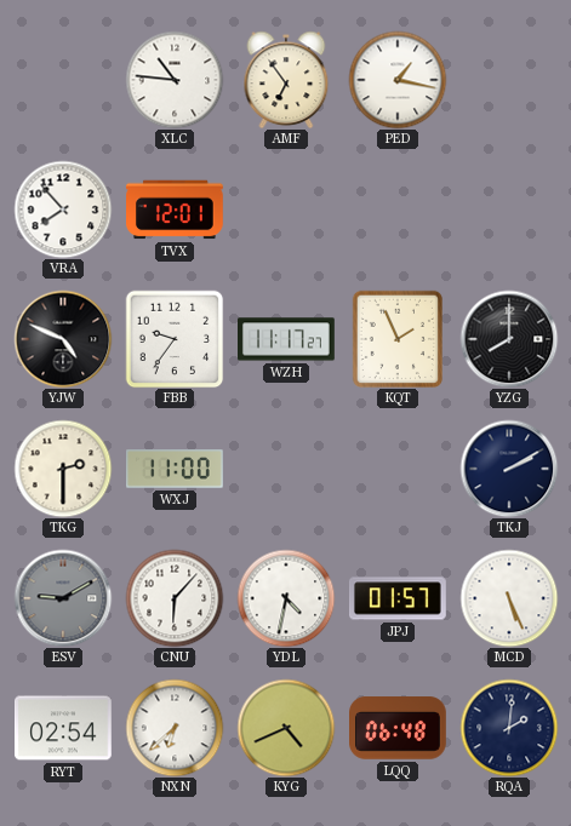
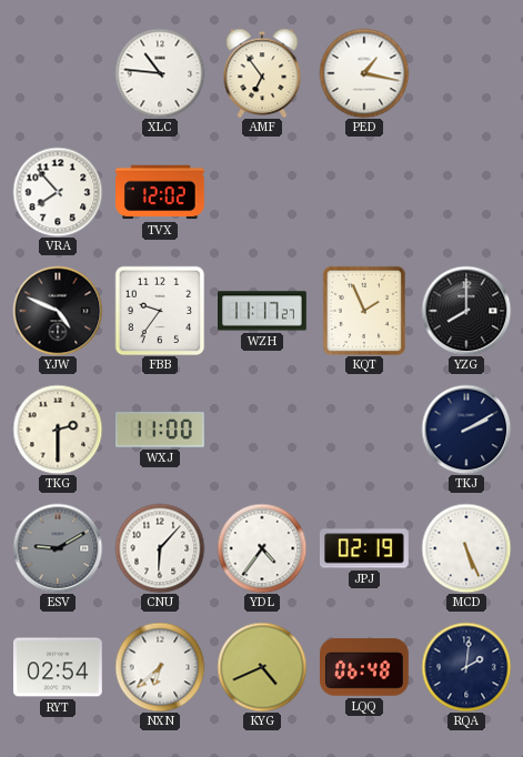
TVX: 12:01 -> 12:02
YDL: 4:32 -> 4:36
JPJ: 01:57 -> 02:19
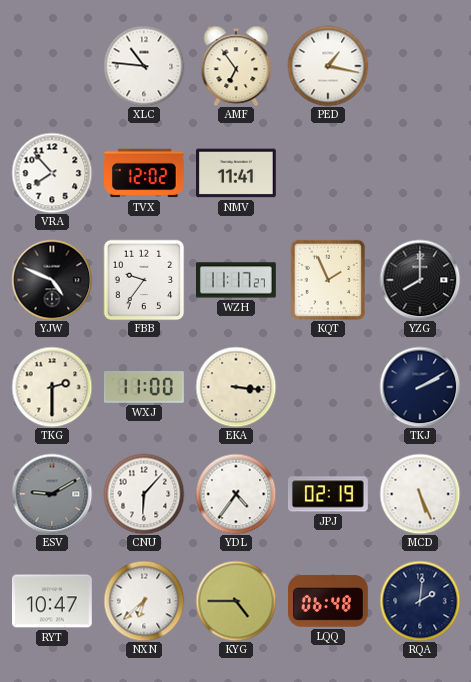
NMV: none -> 11:41
EKA: none -> 3:16
RYT: 02:54 -> 10:47
KYG: 4:41 -> 4:45
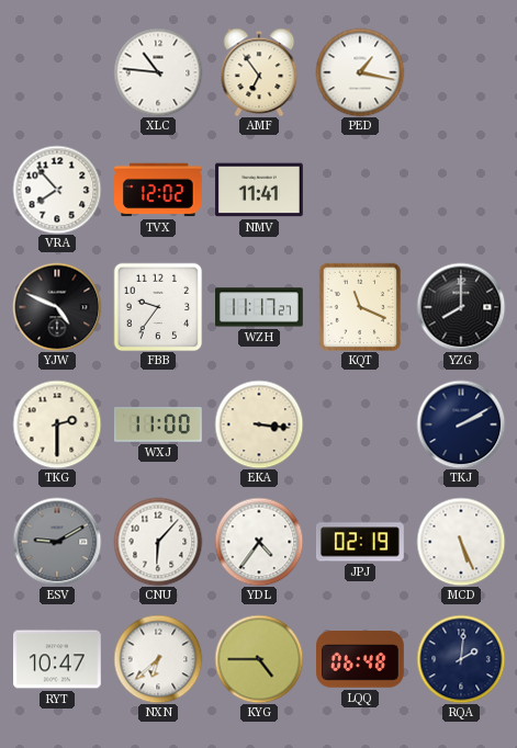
KQT: 1:56 -> 11:19
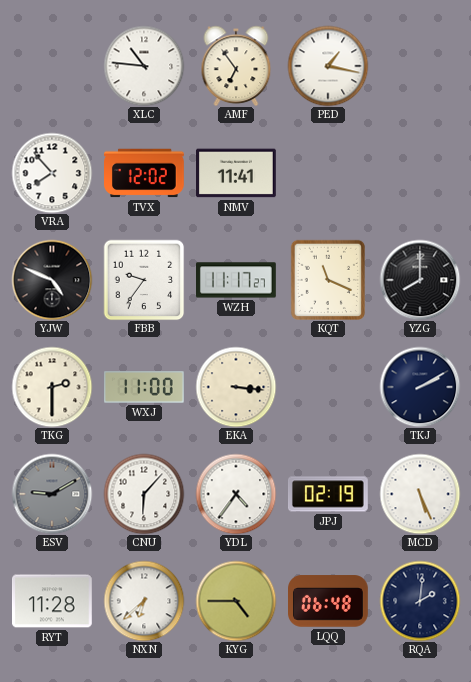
RYT: 10:47 -> 11:28
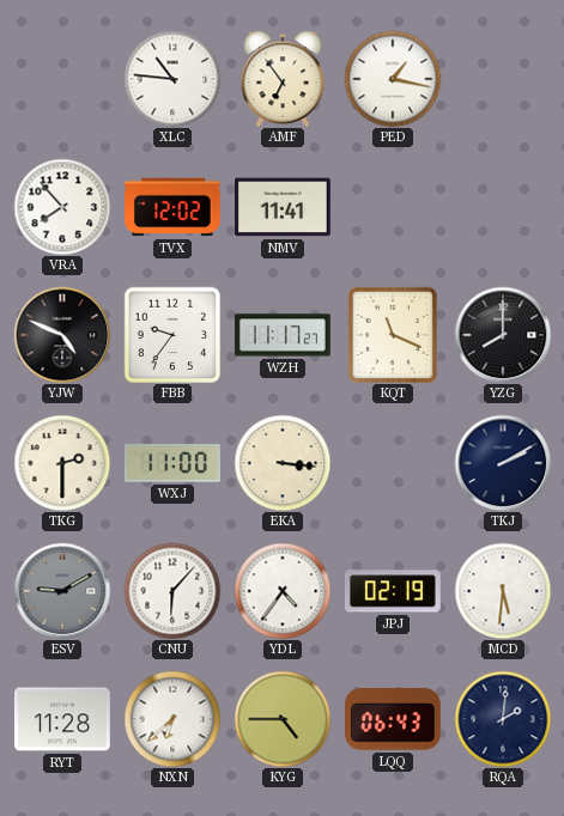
MCD: 5:26 -> 5:31
LQQ: 06:48 -> 06:43
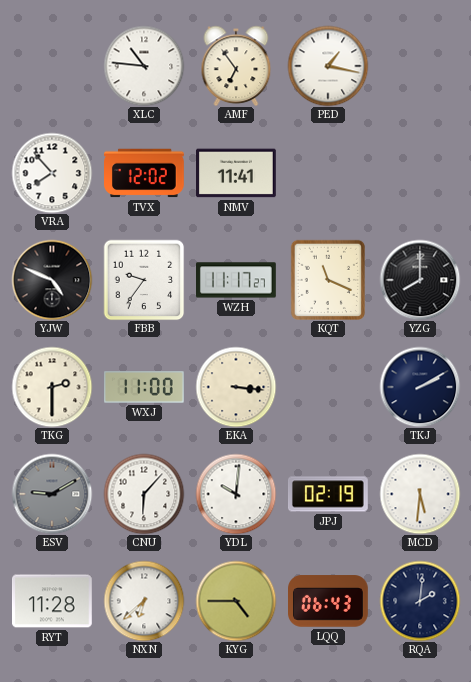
YDL: 4:36 -> 10:01
